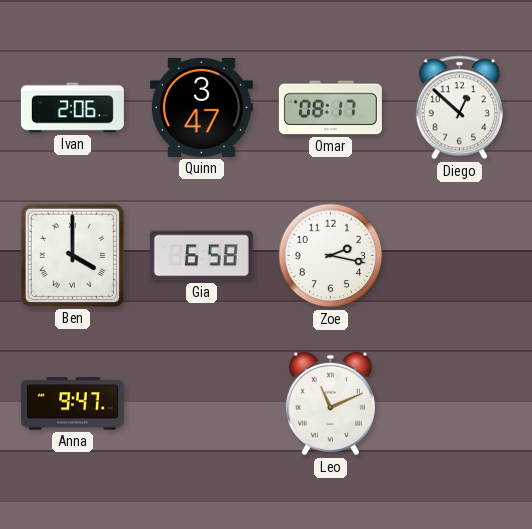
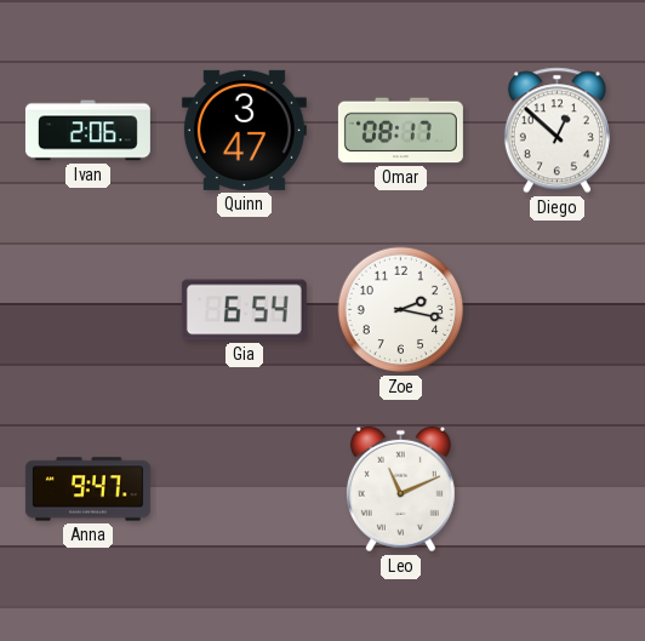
Ben: 4:00 -> none
Gia: 6:58 -> 6:54
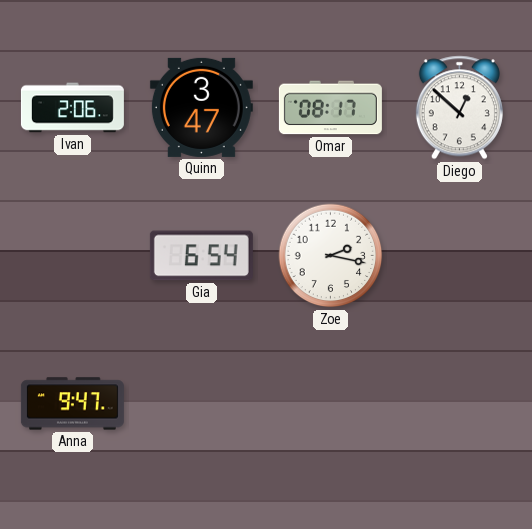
Leo: 11:11 -> none
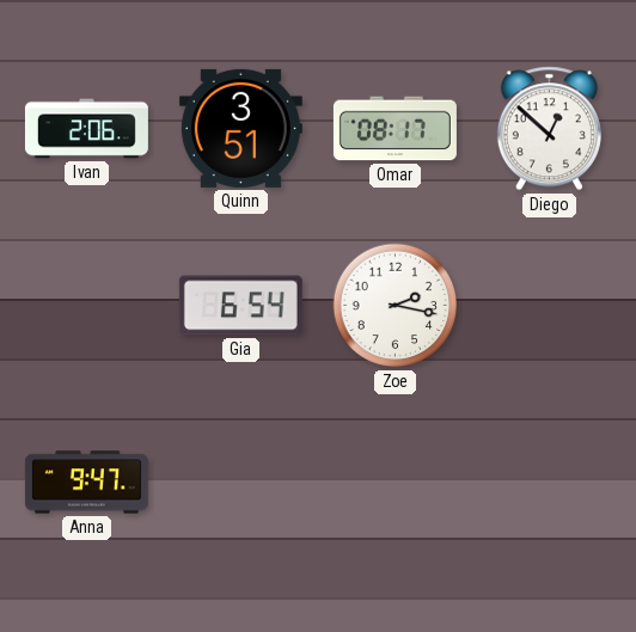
Quinn: 3:47 -> 3:51
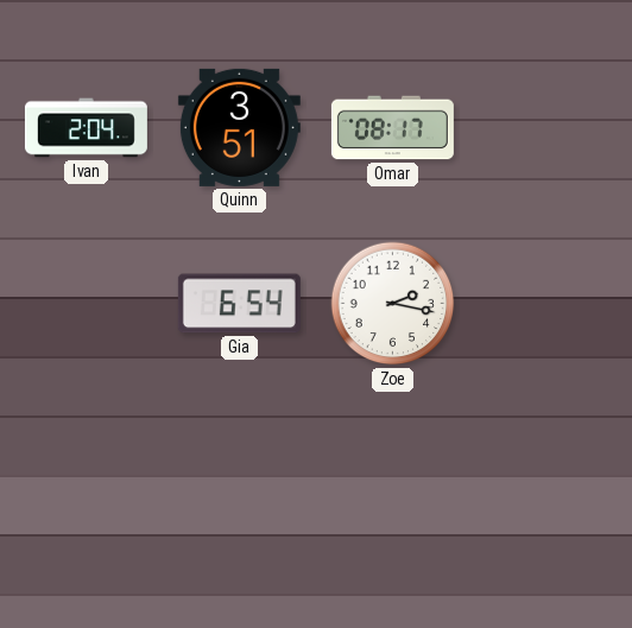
Ivan: 2:06 -> 2:04
Diego: 12:52 -> none
Anna: 9:47 -> none
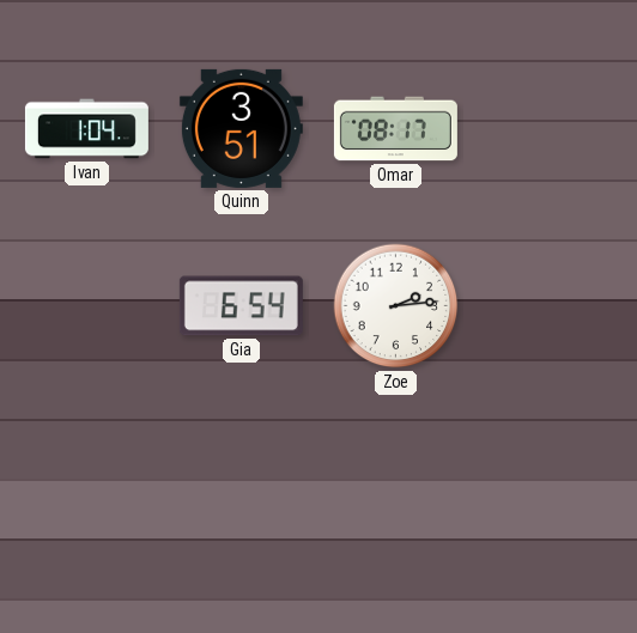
Ivan: 2:04 -> 1:04
Zoe: 2:17 -> 2:14
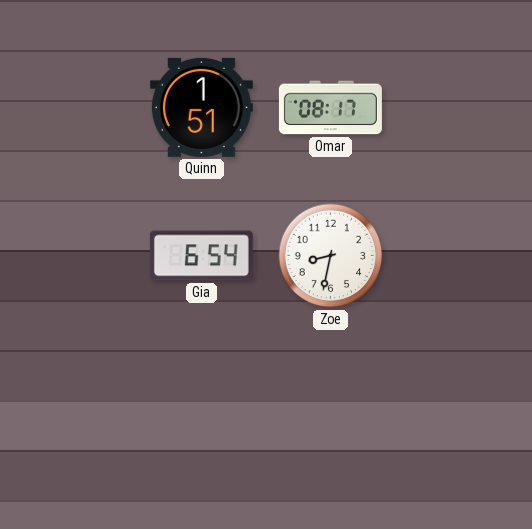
Ivan: 1:04 -> none
Quinn: 3:51 -> 1:51
Zoe: 2:14 -> 8:32
